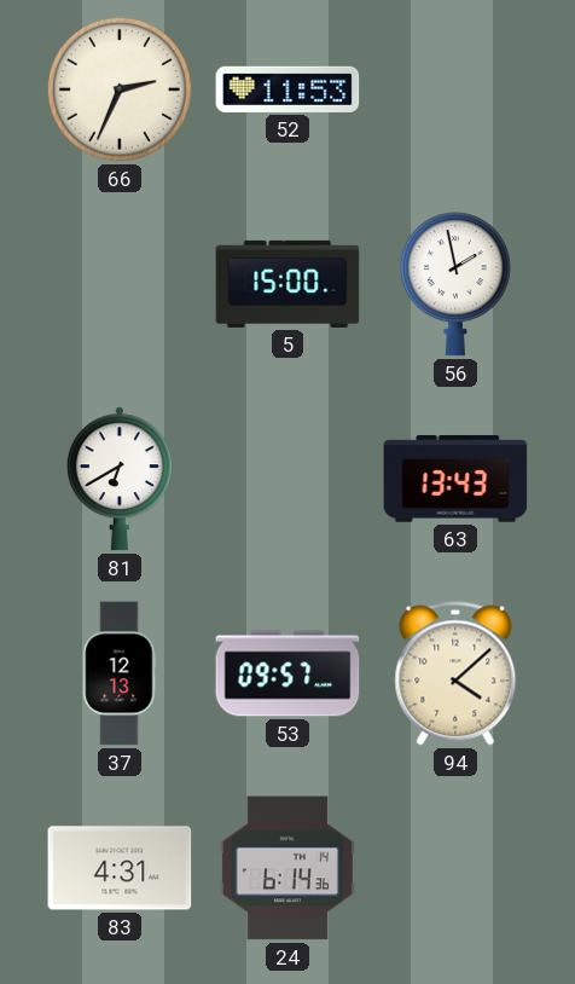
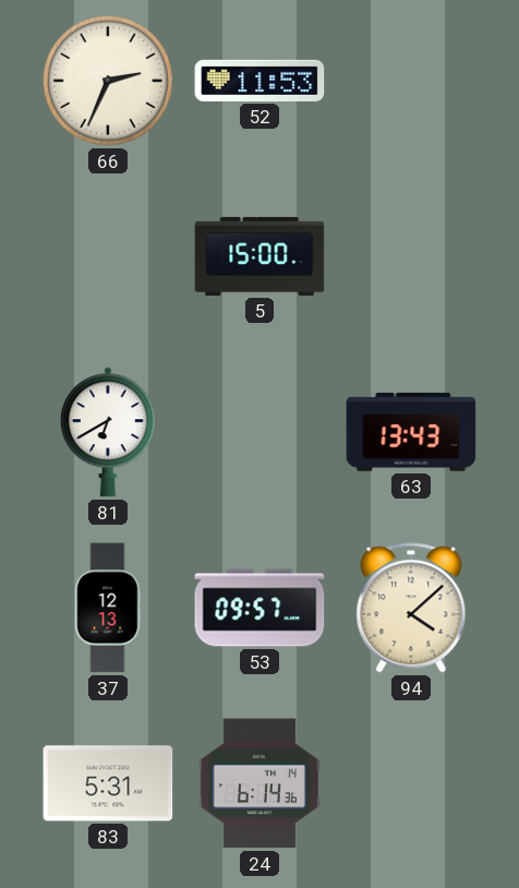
56: 1:58 -> none
83: 4:31 -> 5:31
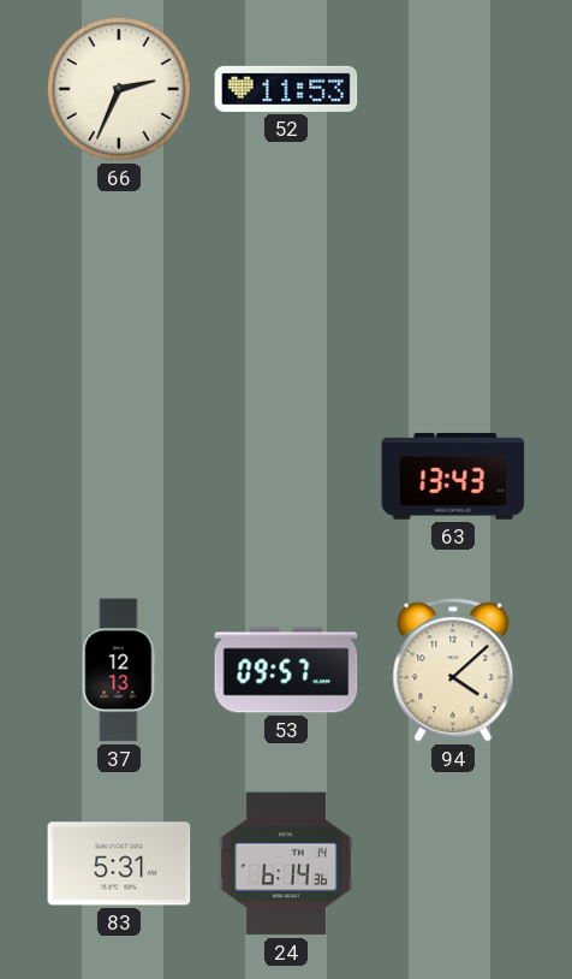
5: 15:00 -> none
81: 6:40 -> none
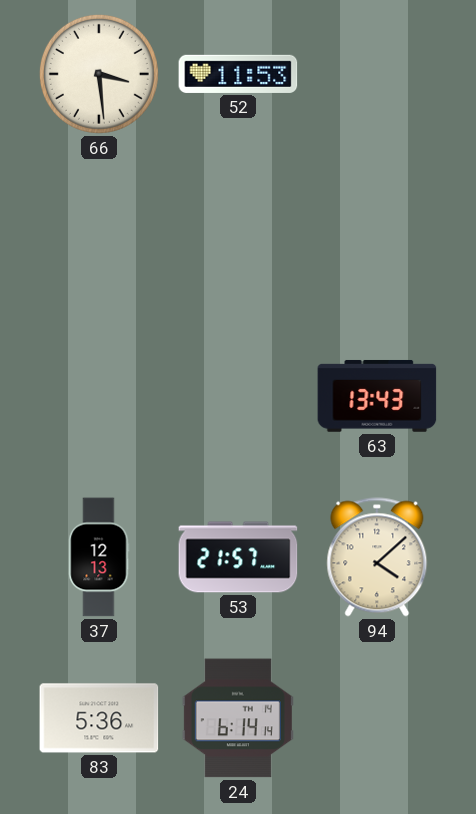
66: 2:34 -> 3:29
53: 09:57 -> 21:57
83: 5:31 -> 5:36
24: 6:14:36 -> 6:14:14
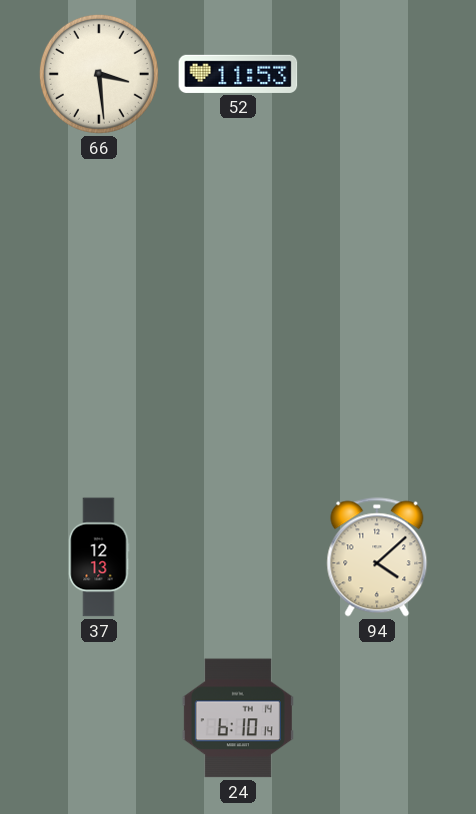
63: 13:43 -> none
53: 21:57 -> none
83: 5:36 -> none
24: 6:14 -> 6:10
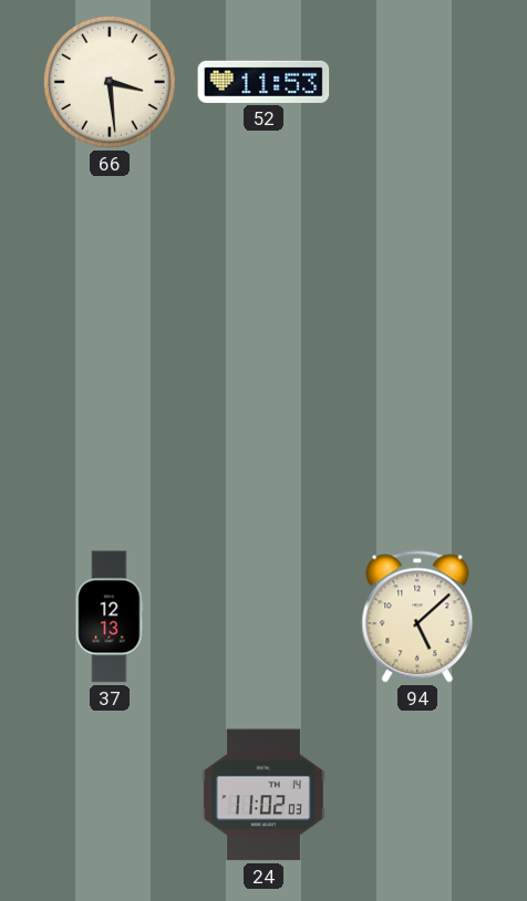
94: 4:08 -> 5:08
24: 6:10 -> 11:02
